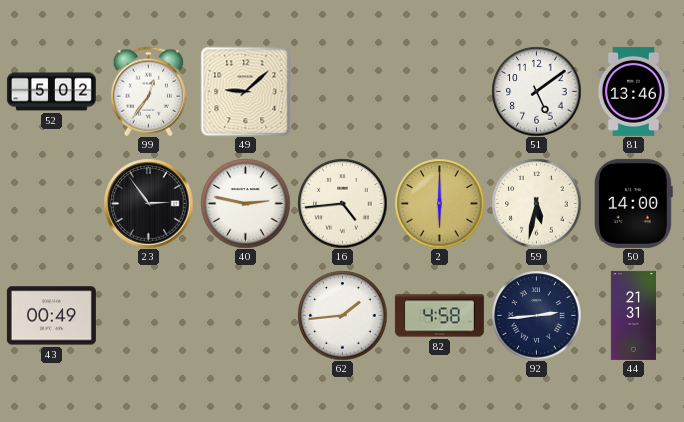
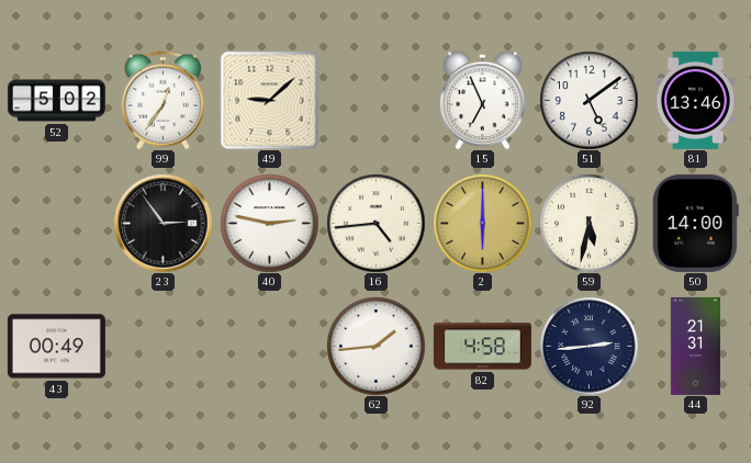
15: none -> 6:56
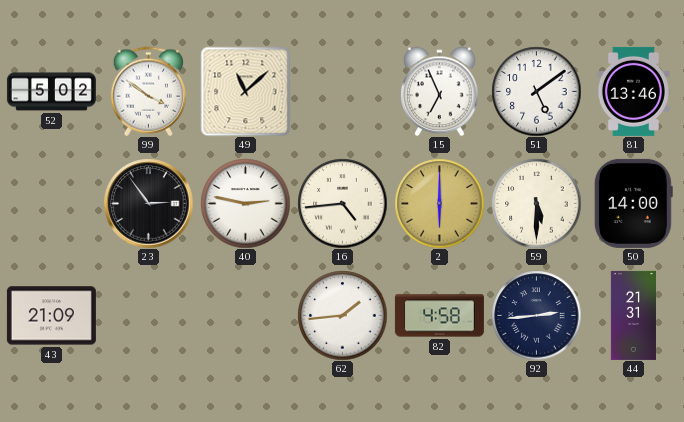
99: 12:36 -> 3:51
49: 9:08 -> 11:08
59: 5:32 -> 5:30
43: 00:49 -> 21:09
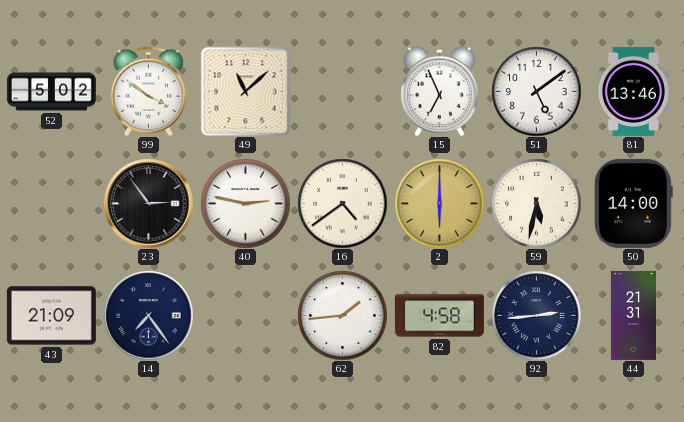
16: 4:44 -> 4:39
59: 5:30 -> 5:32
14: none -> 7:24
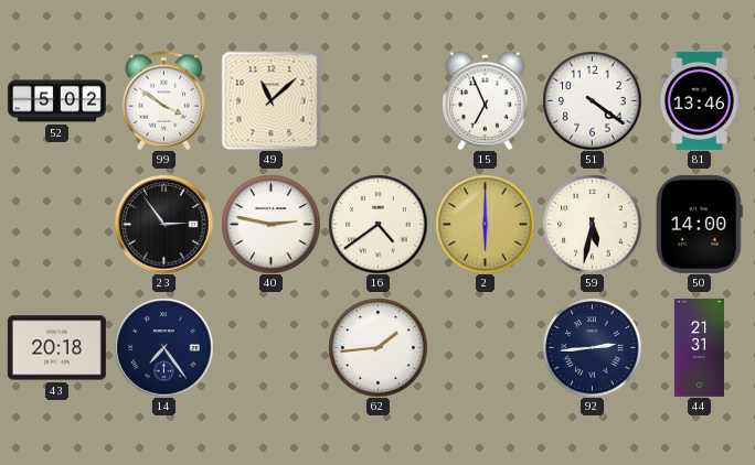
51: 5:09 -> 4:21
43: 21:09 -> 20:18
82: 4:58 -> none
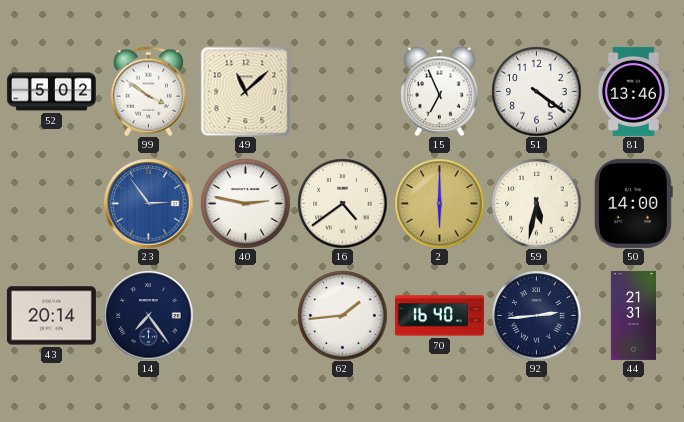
23 dial: black -> blue
43: 20:18 -> 20:14
70: none -> 16:40
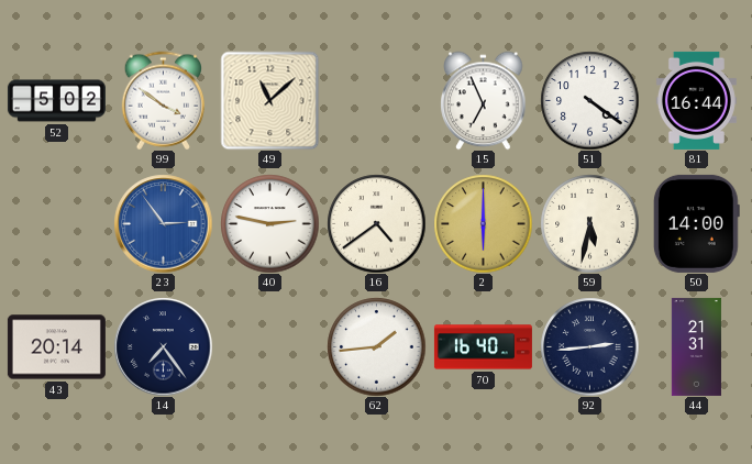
81: 13:46 -> 16:44
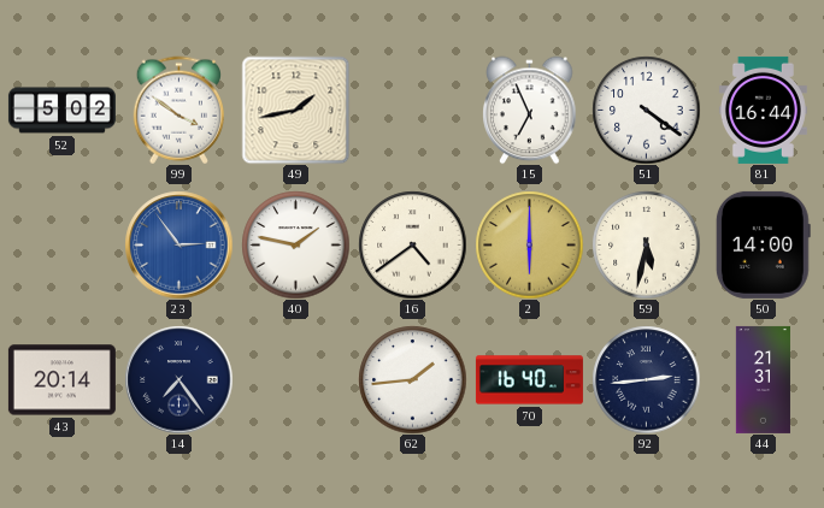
49: 11:08 -> 1:43
40: 2:47 -> 1:47
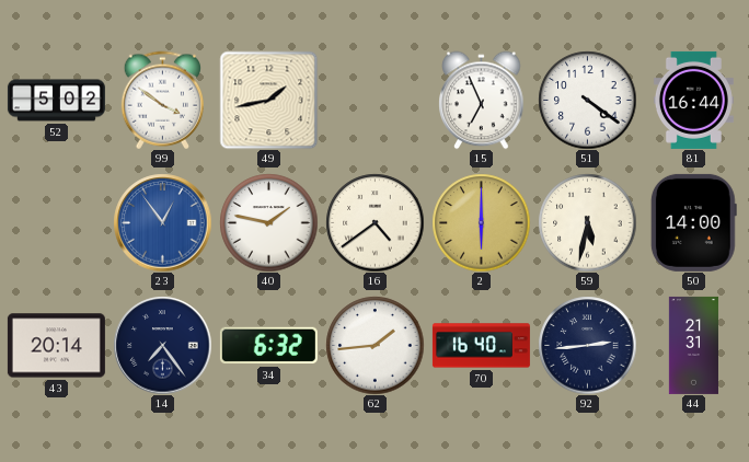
23: 2:54 -> 12:54
34: none -> 6:32
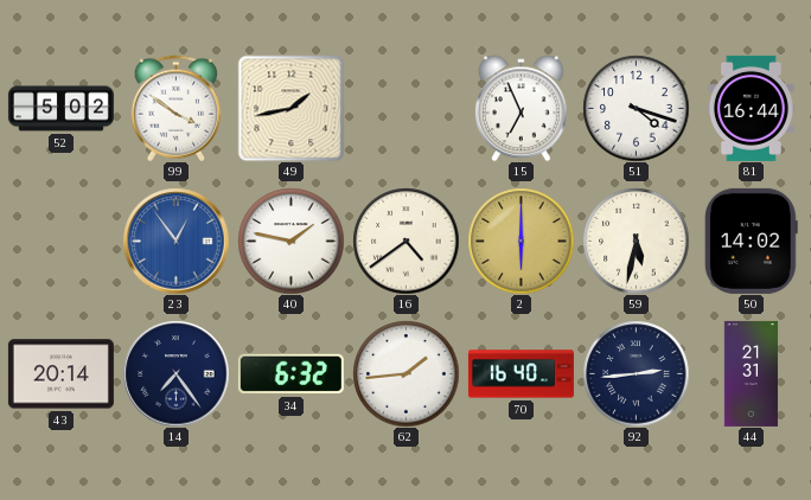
51: 4:21 -> 4:18
50: 14:00 -> 14:02
